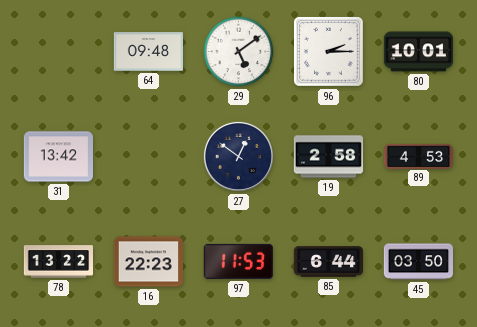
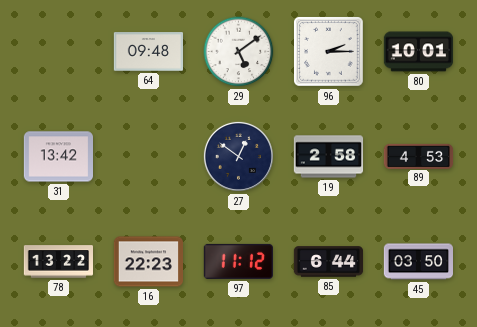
97: 11:53 -> 11:12
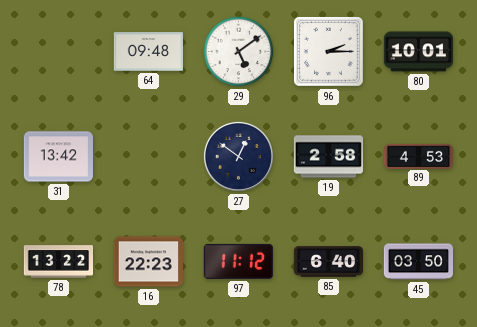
85: 6:44 -> 6:40
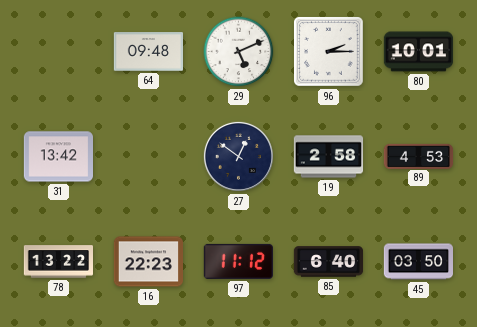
29: 5:09 -> 5:11
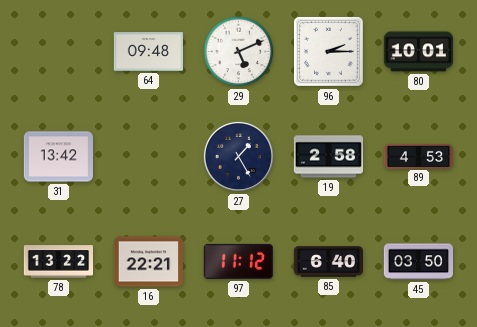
27: 12:51 -> 1:25
16: 22:23 -> 22:21
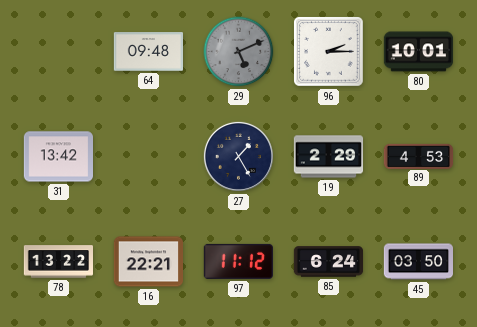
29 dial: white -> grey
19: 2:58 -> 2:29
85: 6:40 -> 6:24
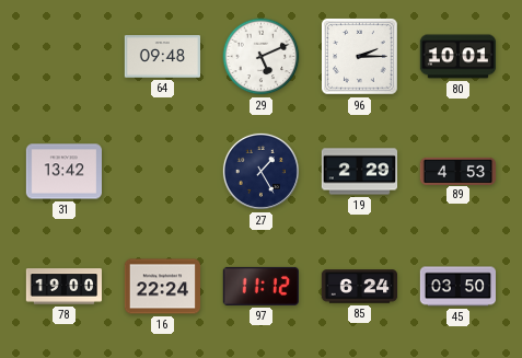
29 dial: grey -> white
78: 13:22 -> 19:00
16: 22:21 -> 22:24
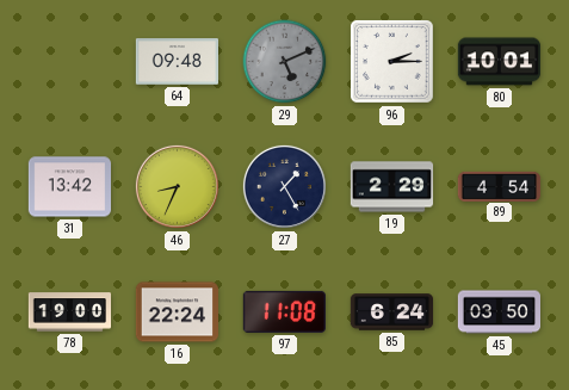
29 dial: white -> grey
46: none -> 8:34
89: 4:53 -> 4:54
97: 11:12 -> 11:08
